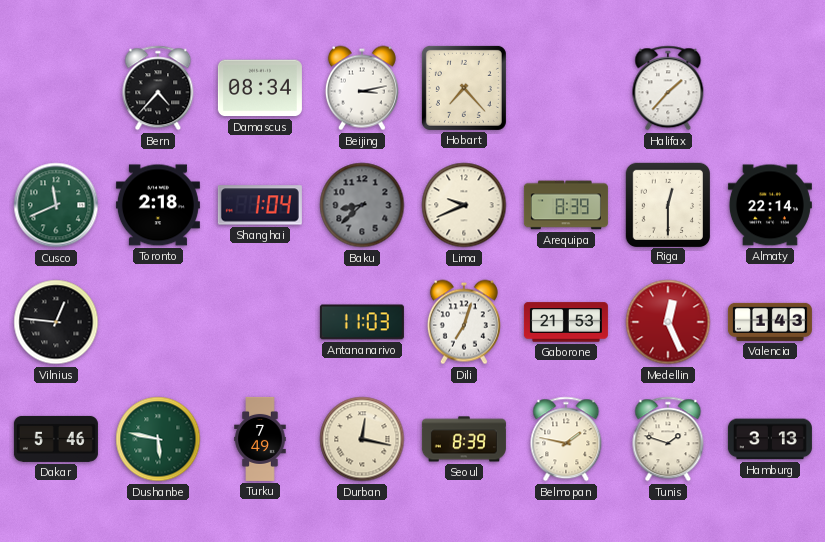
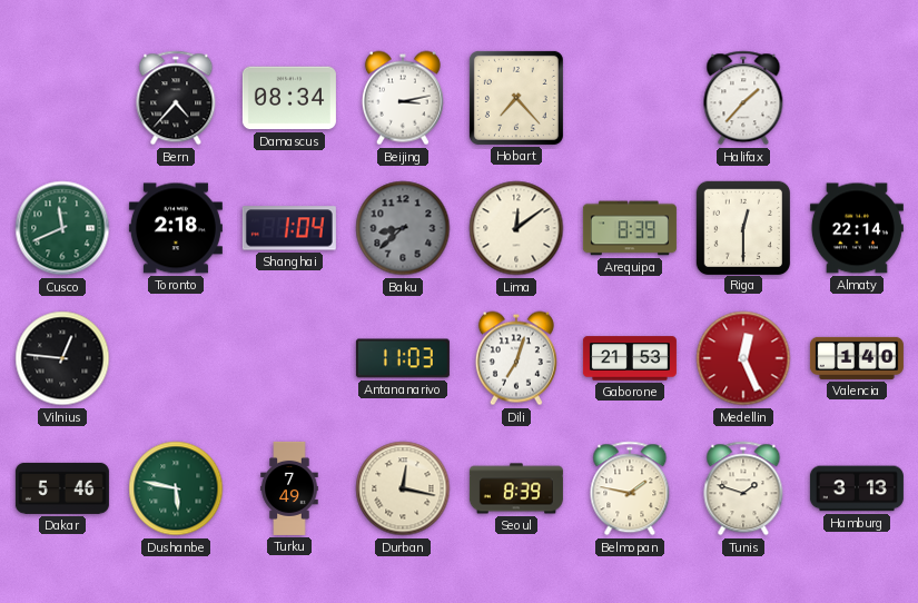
Lima: 9:41 -> 12:09
Valencia: 1:43 -> 1:40
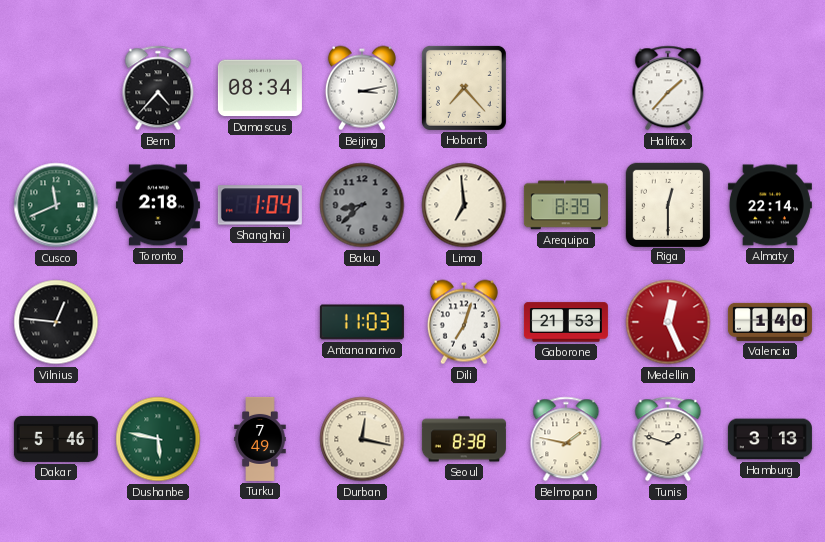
Lima: 12:09 -> 6:59
Seoul: 8:39 -> 8:38
